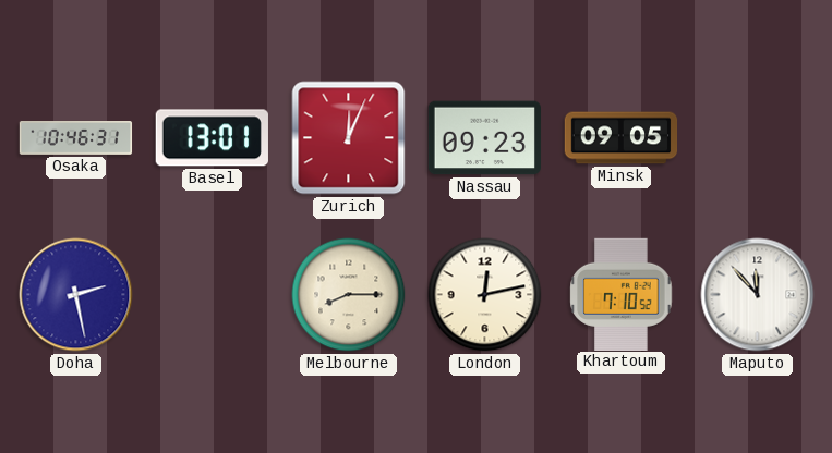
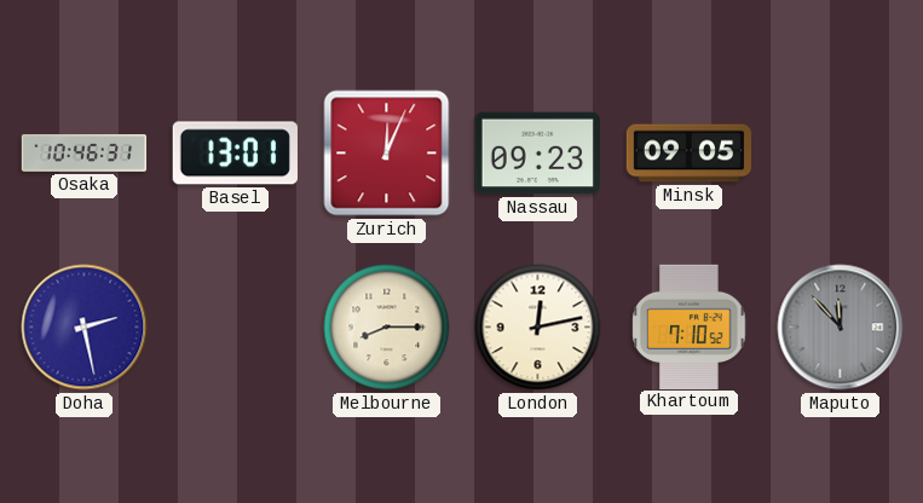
Maputo dial: white -> grey
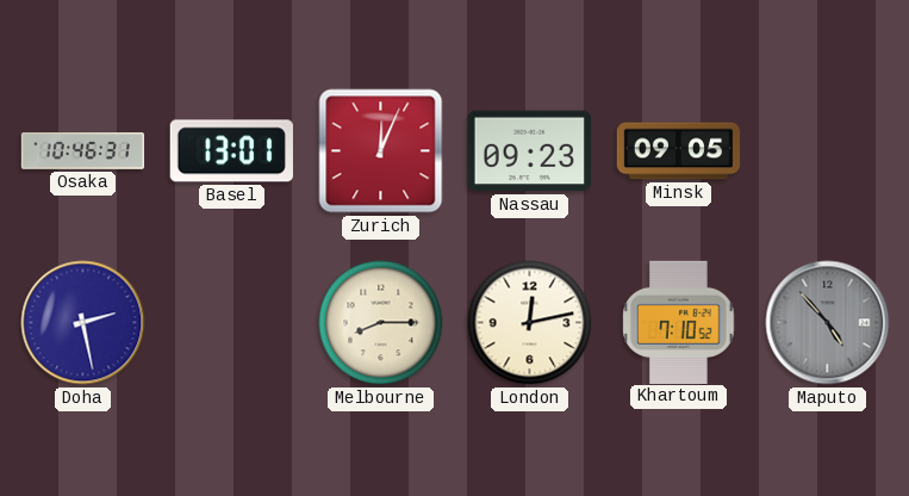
Maputo: 11:53 -> 4:53
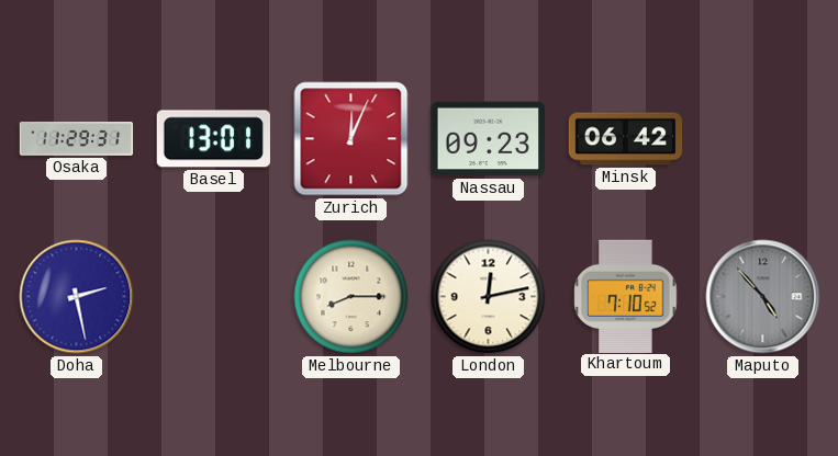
Osaka: 10:46 -> 11:29
Minsk: 09:05 -> 06:42
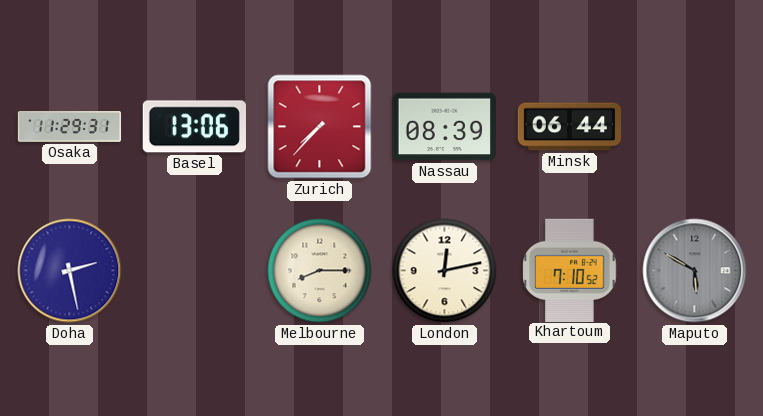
Basel: 13:01 -> 13:06
Zurich: 12:04 -> 7:37
Nassau: 09:23 -> 08:39
Minsk: 06:42 -> 06:44
Maputo: 4:53 -> 5:50
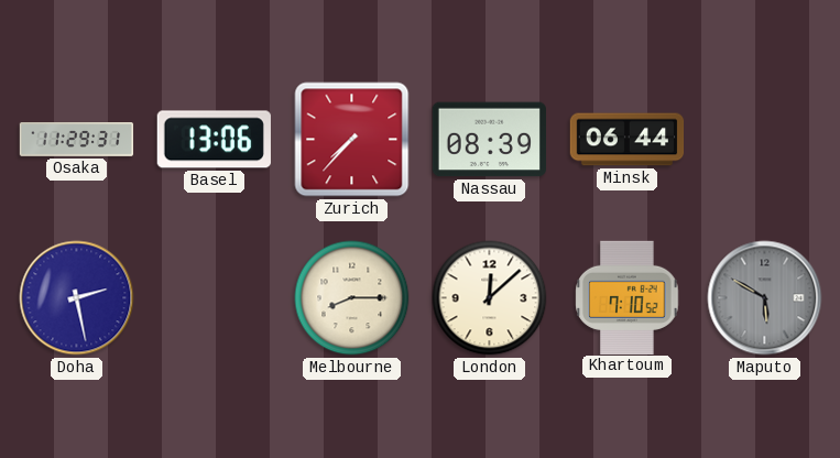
London: 12:13 -> 12:08
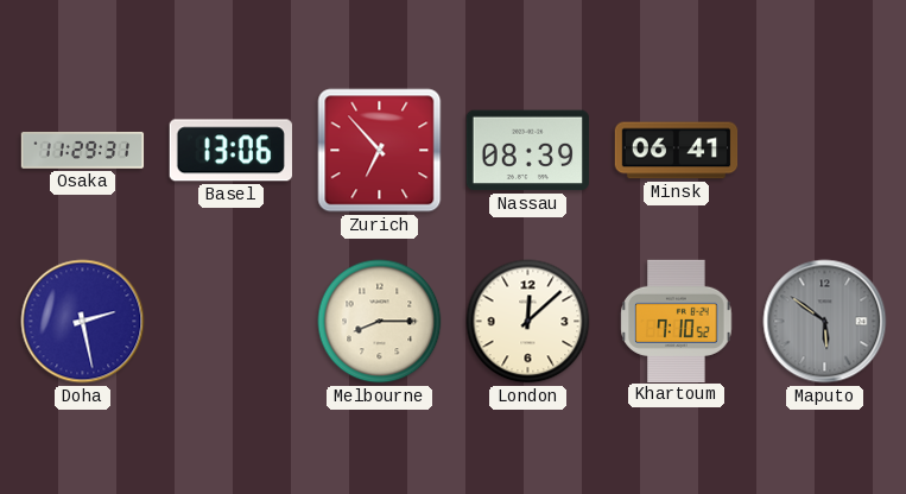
Zurich: 7:37 -> 6:53
Minsk: 06:44 -> 06:41
Maputo: 5:50 -> 5:51
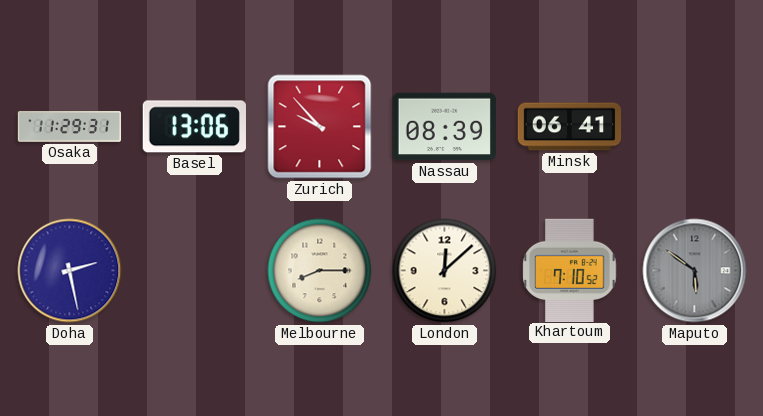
Zurich: 6:53 -> 9:53
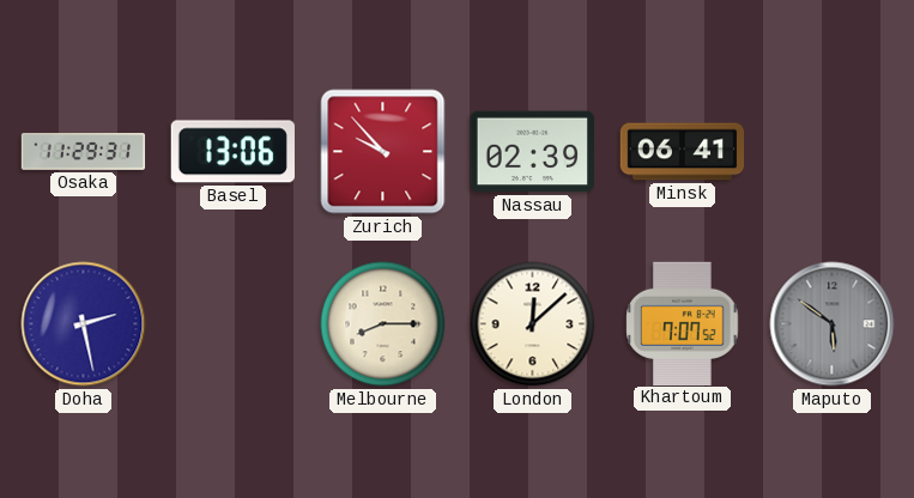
Nassau: 08:39 -> 02:39
Khartoum: 7:10 -> 7:07
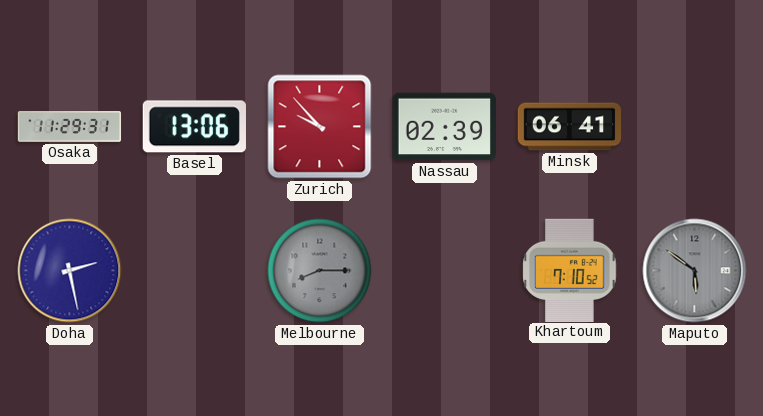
Melbourne dial: cream -> grey
London: 12:08 -> none
Khartoum: 7:07 -> 7:10
